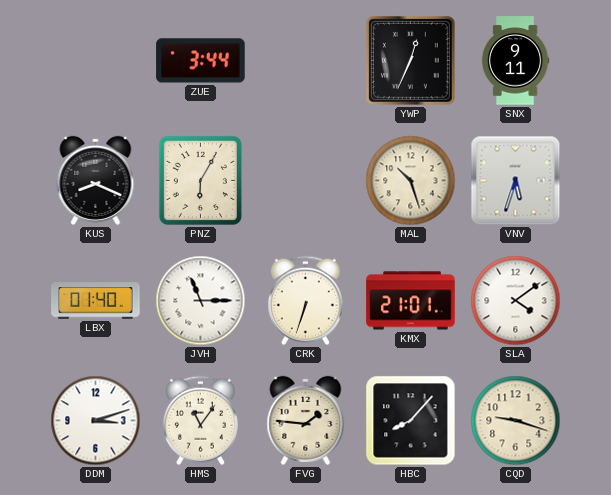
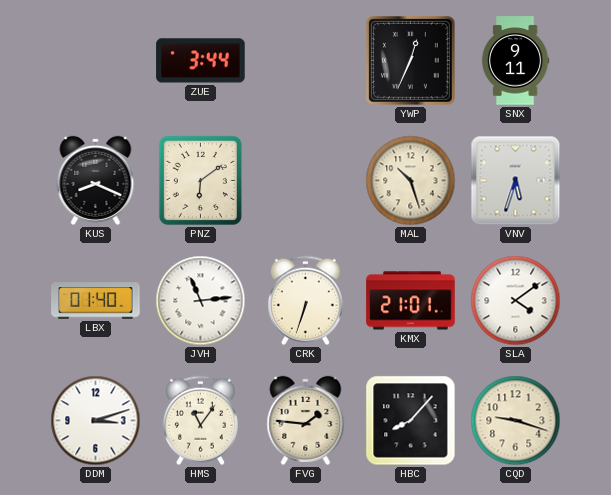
PNZ: 6:05 -> 6:09
JVH: 11:15 -> 11:14
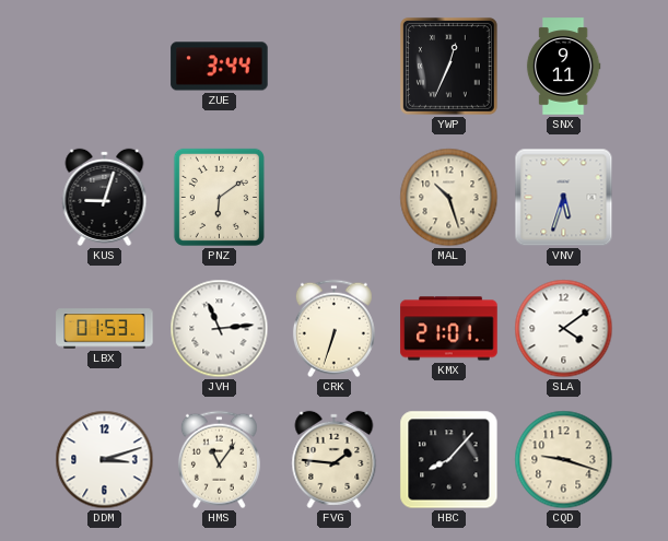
KUS: 8:19 -> 9:03
LBX: 01:40 -> 01:53
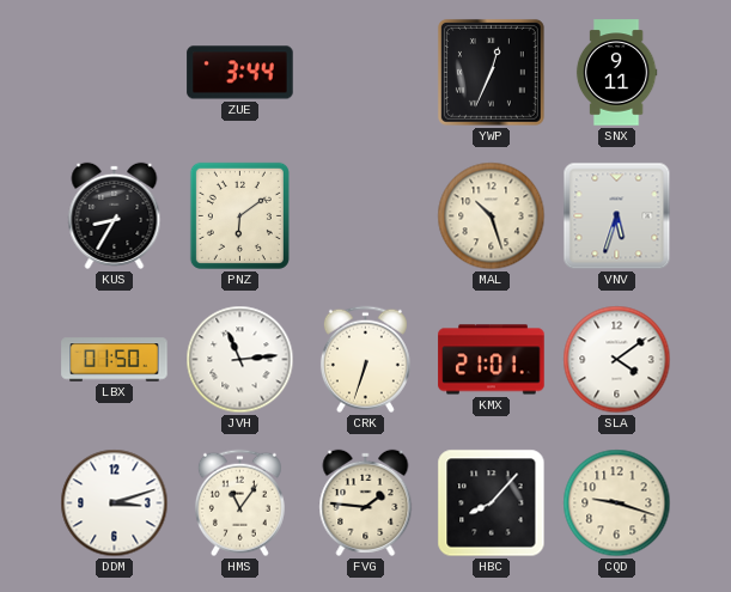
KUS: 9:03 -> 8:35
LBX: 01:53 -> 01:50
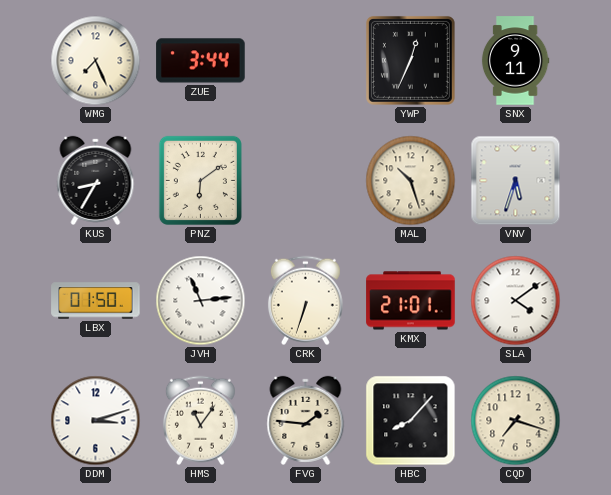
WMG: none -> 7:26
CQD: 9:18 -> 7:18
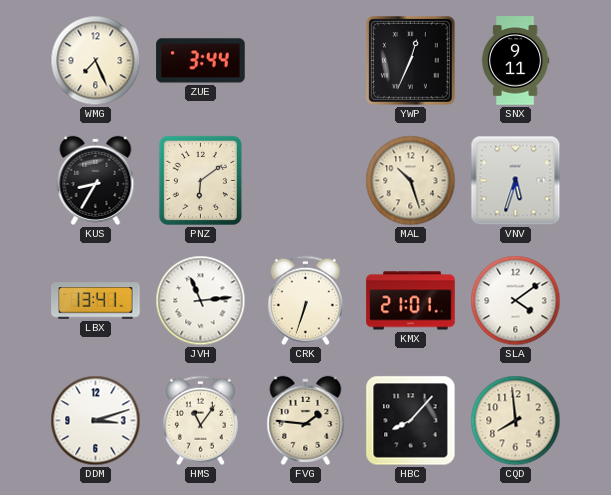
LBX: 01:50 -> 13:41
CQD: 7:18 -> 7:59
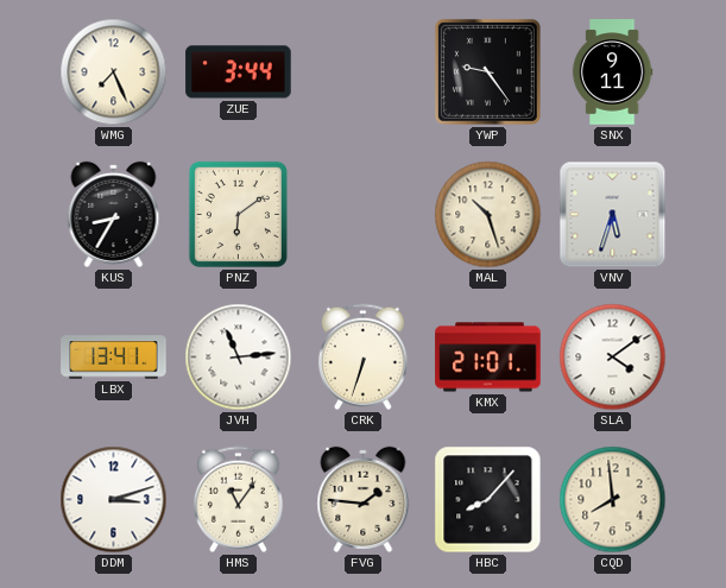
YWP: 12:34 -> 9:24
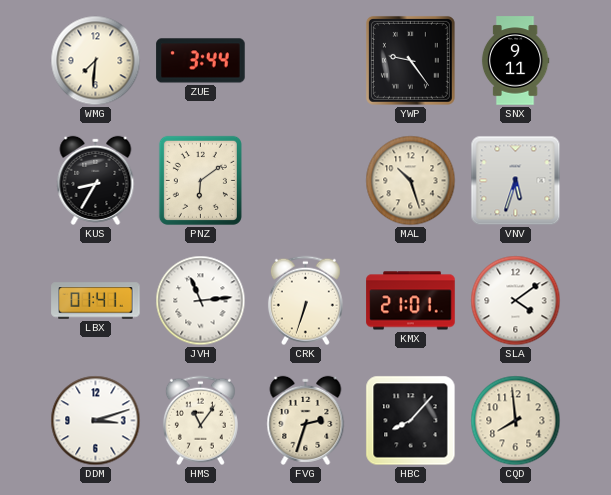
WMG: 7:26 -> 7:31
LBX: 13:41 -> 01:41
FVG: 1:46 -> 2:33
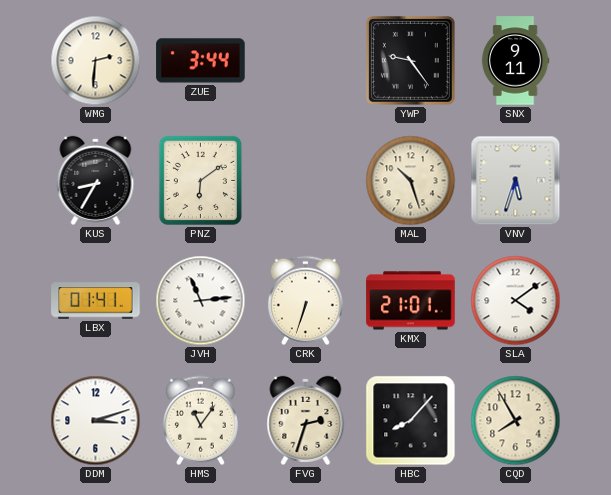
WMG: 7:31 -> 2:31
CQD: 7:59 -> 7:55
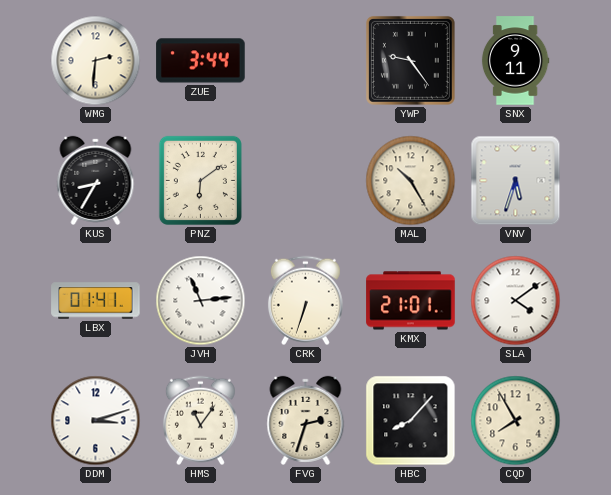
MAL: 10:27 -> 10:25
